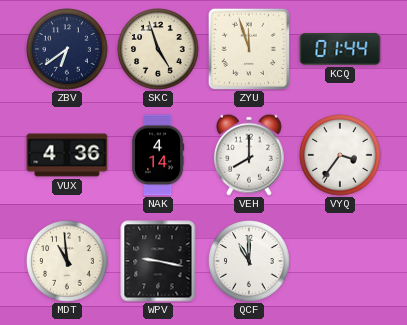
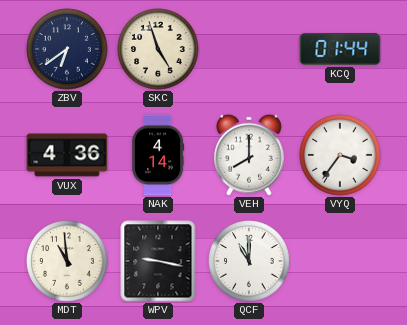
ZYU: 11:57 -> none
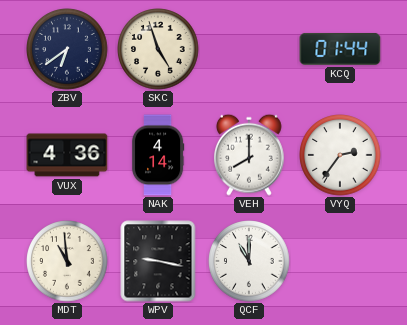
VYQ: 3:36 -> 2:36
